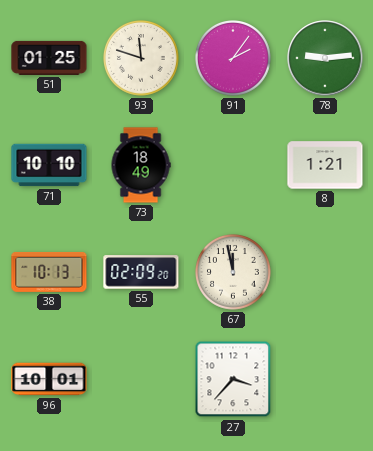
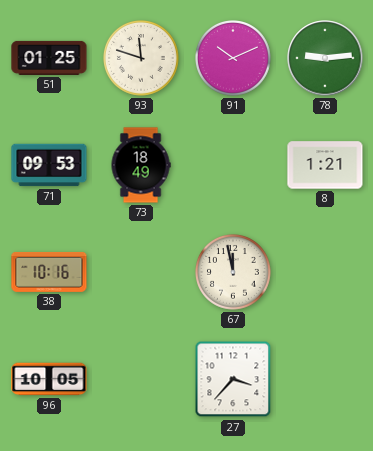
91: 2:06 -> 10:11
71: 10:10 -> 09:53
38: 10:13 -> 10:16
55: 02:09 -> none
96: 10:01 -> 10:05
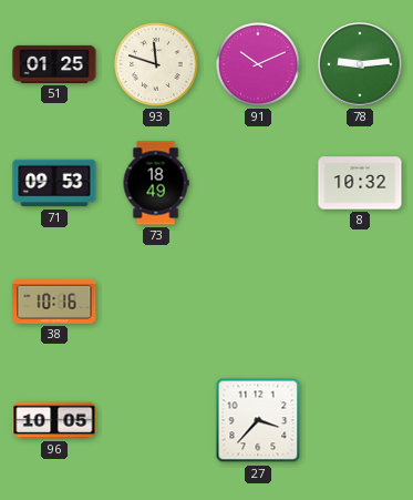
8: 1:21 -> 10:32
67: 11:58 -> none
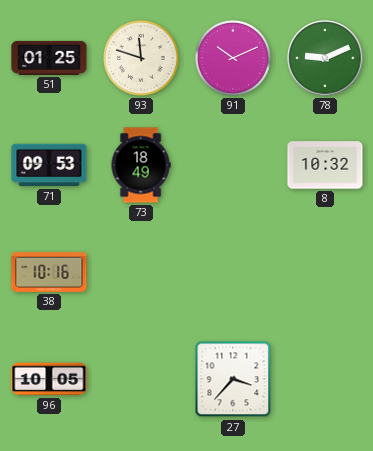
78: 9:14 -> 9:11
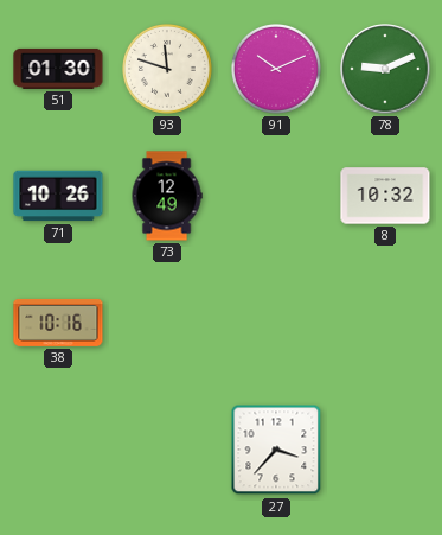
51: 01:25 -> 01:30
71: 09:53 -> 10:26
73: 18:49 -> 12:49
96: 10:05 -> none
